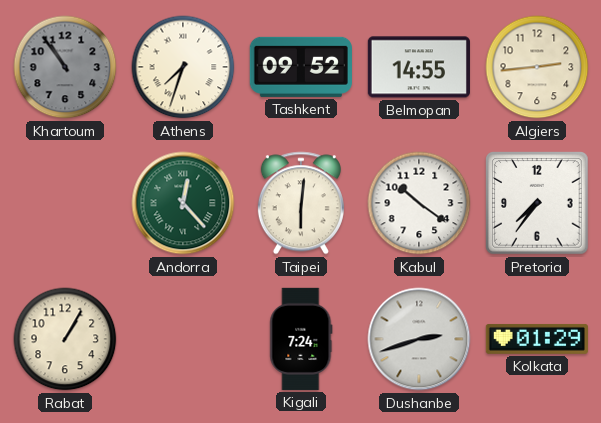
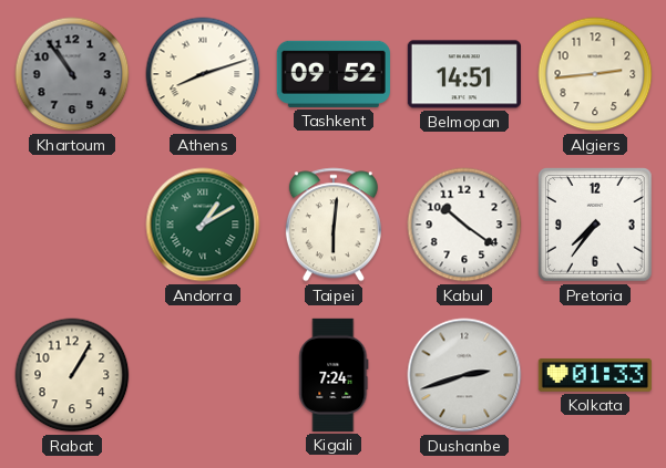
Athens: 7:33 -> 8:12
Belmopan: 14:55 -> 14:51
Andorra: 12:23 -> 1:10
Kolkata: 01:29 -> 01:33
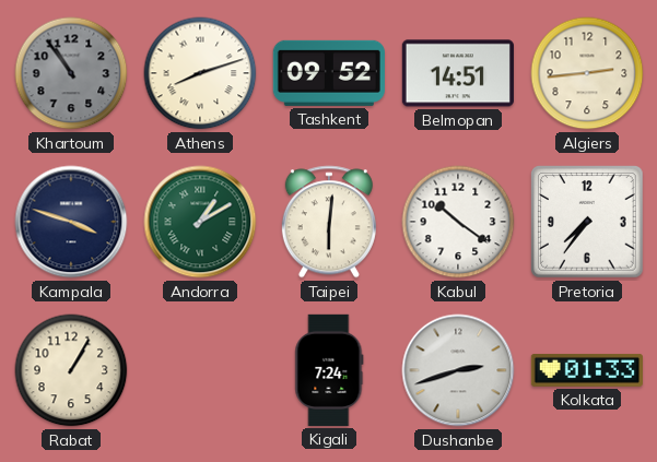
Kampala: none -> 3:48
